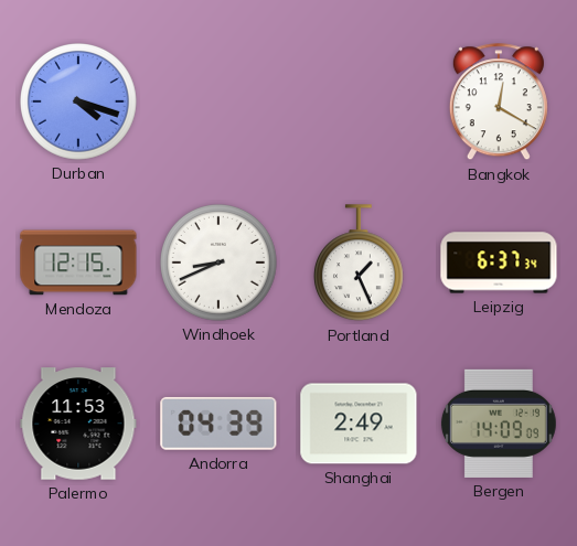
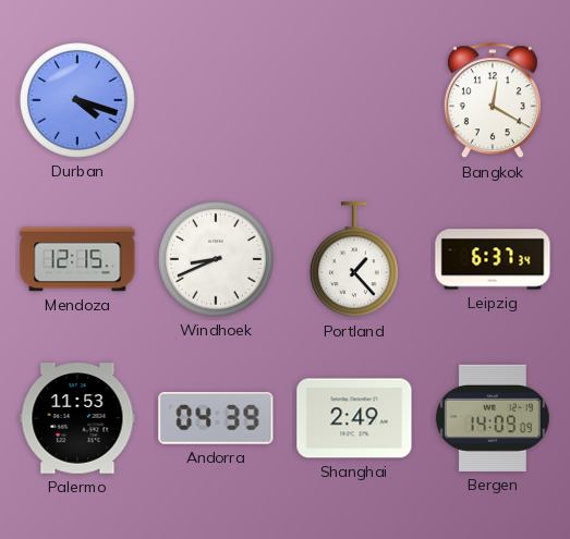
Portland: 1:26 -> 1:23
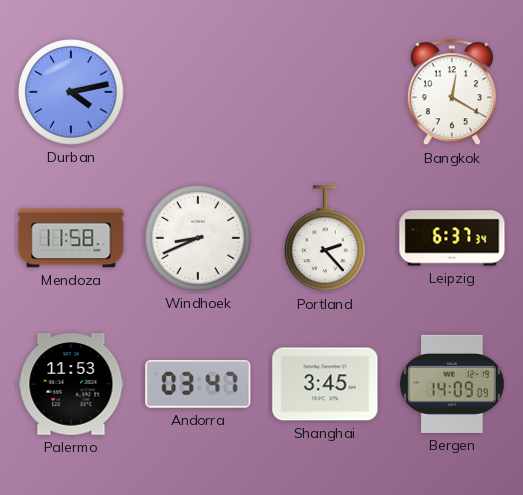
Durban: 4:18 -> 4:13
Mendoza: 12:15 -> 11:58
Portland: 1:23 -> 2:23
Andorra: 04:39 -> 03:47
Shanghai: 2:49 -> 3:45
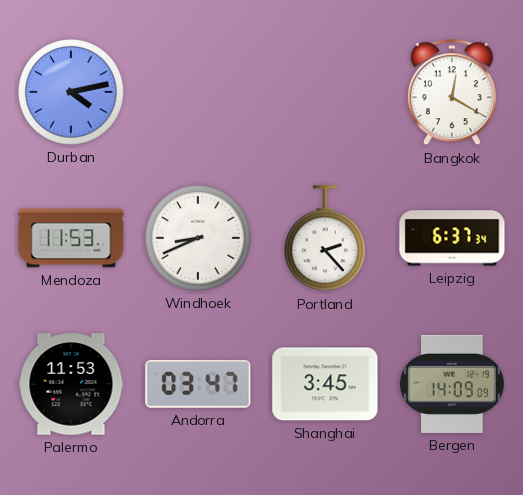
Mendoza: 11:58 -> 11:53
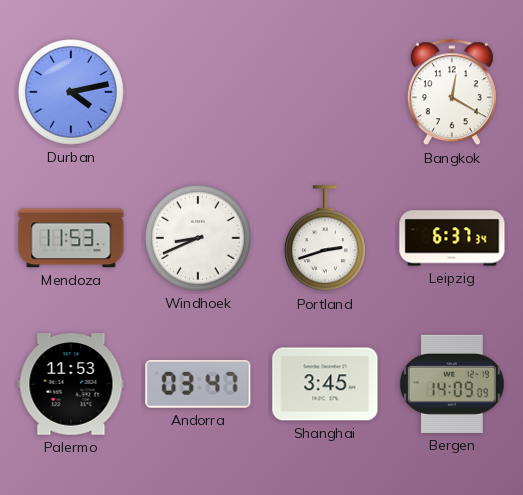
Portland: 2:23 -> 2:42
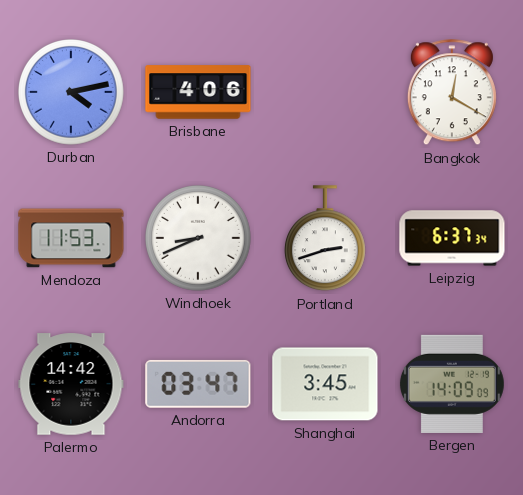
Brisbane: none -> 4:06
Palermo: 11:53 -> 14:42
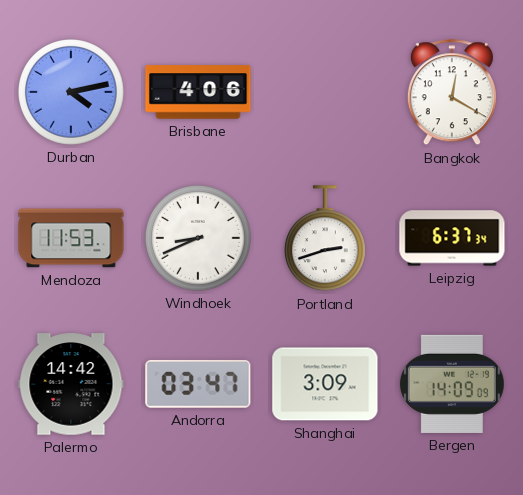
Shanghai: 3:45 -> 3:09
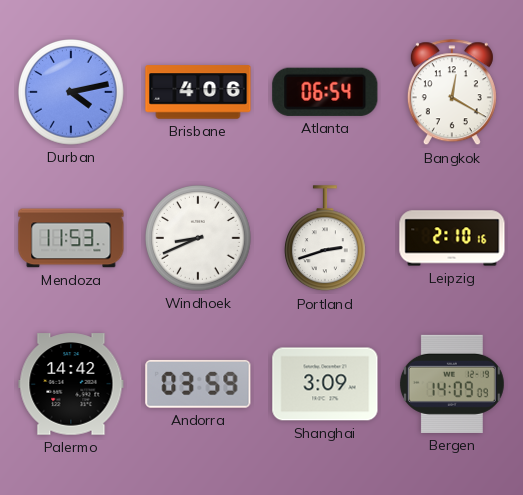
Atlanta: none -> 06:54
Leipzig: 6:37 -> 2:10
Andorra: 03:47 -> 03:59
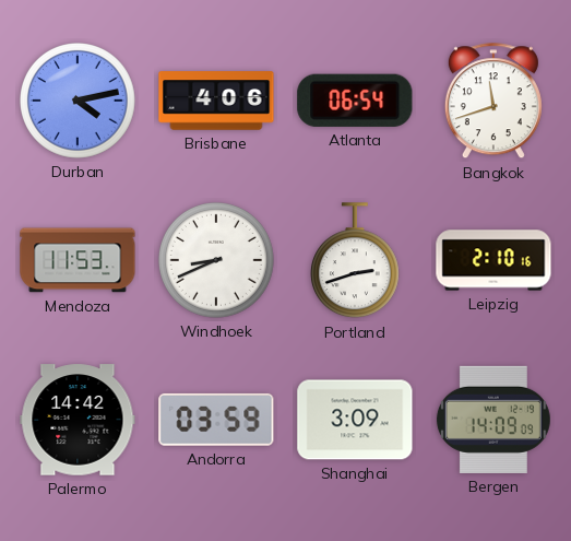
Bangkok: 12:20 -> 11:42
